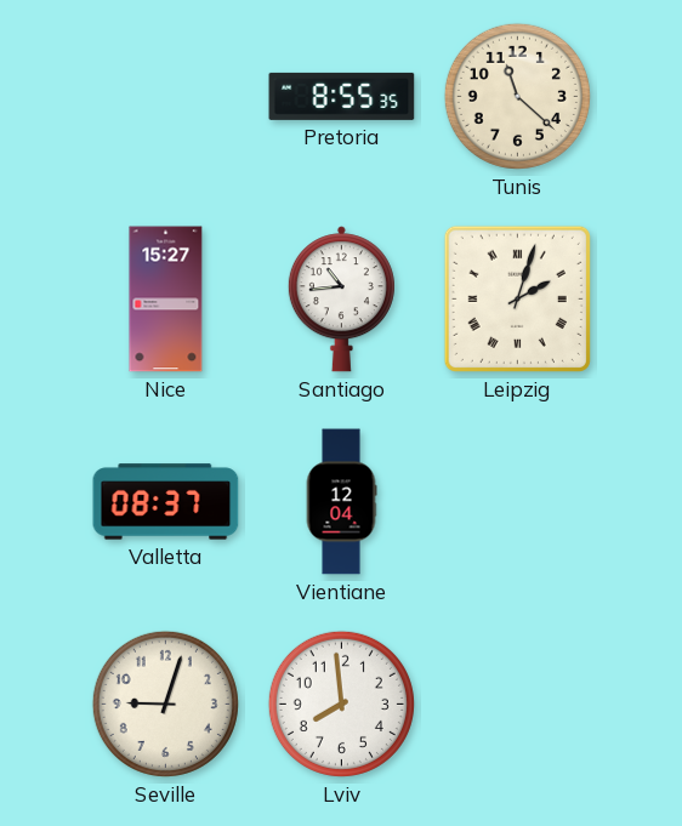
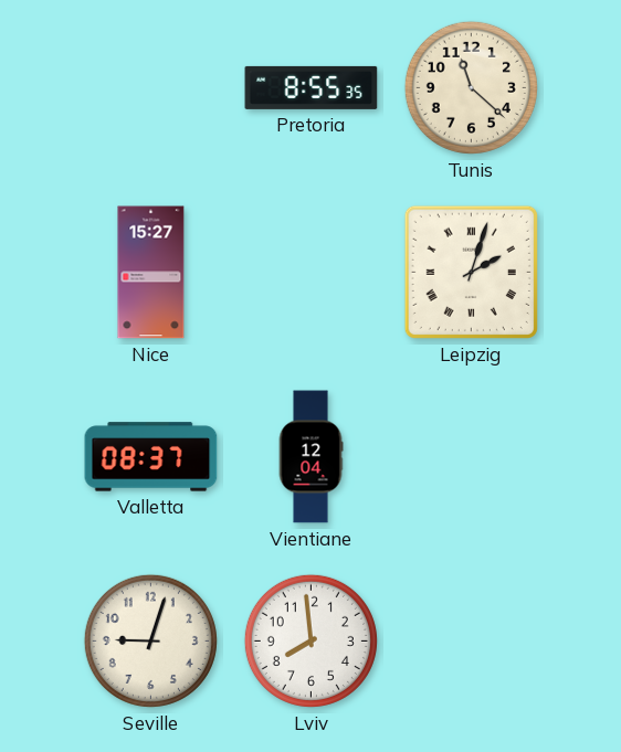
Santiago: 10:44 -> none
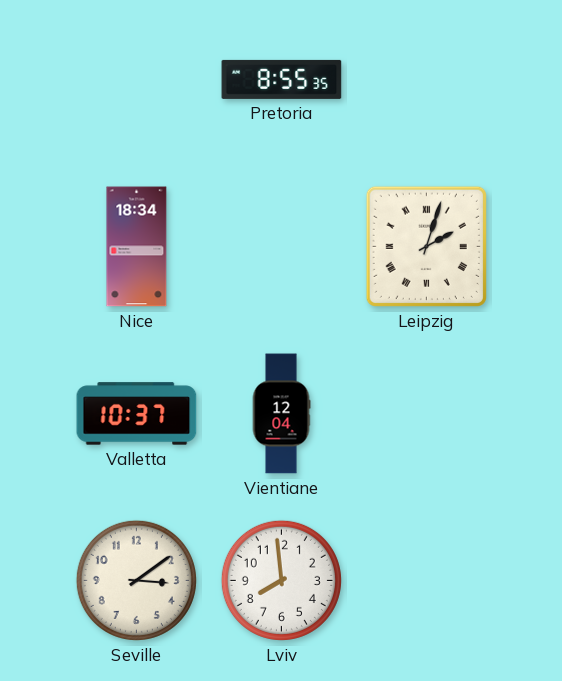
Tunis: 11:22 -> none
Nice: 15:27 -> 18:34
Valletta: 08:37 -> 10:37
Seville: 9:03 -> 3:09
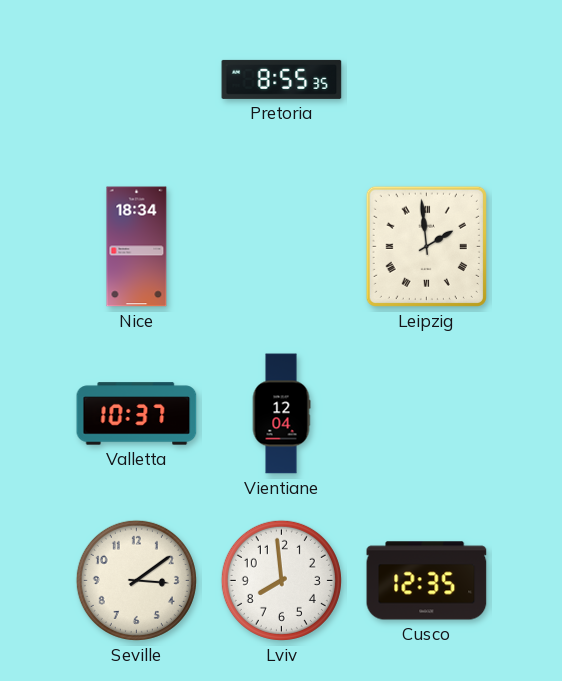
Leipzig: 2:03 -> 1:59
Cusco: none -> 12:35
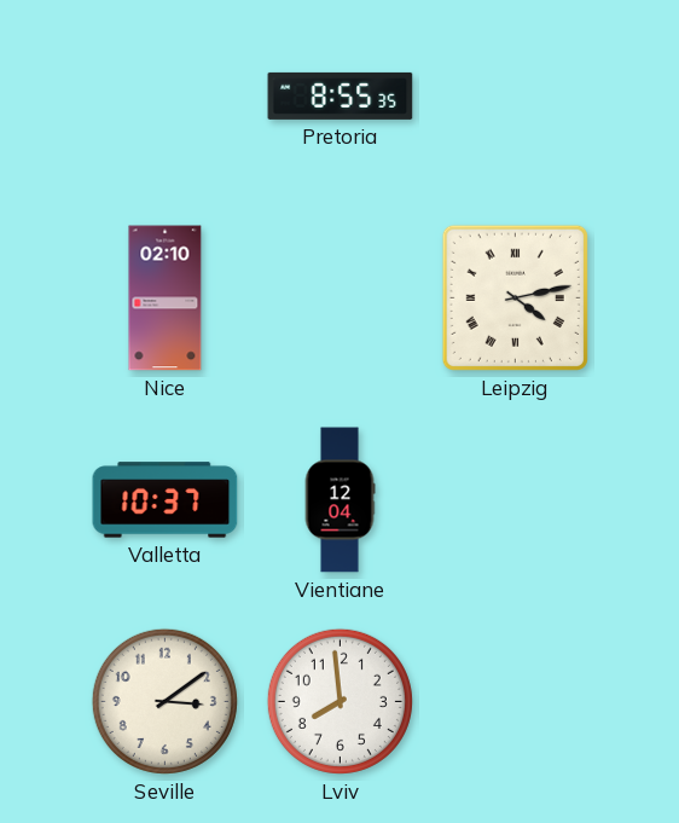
Nice: 18:34 -> 02:10
Leipzig: 1:59 -> 4:13
Cusco: 12:35 -> none
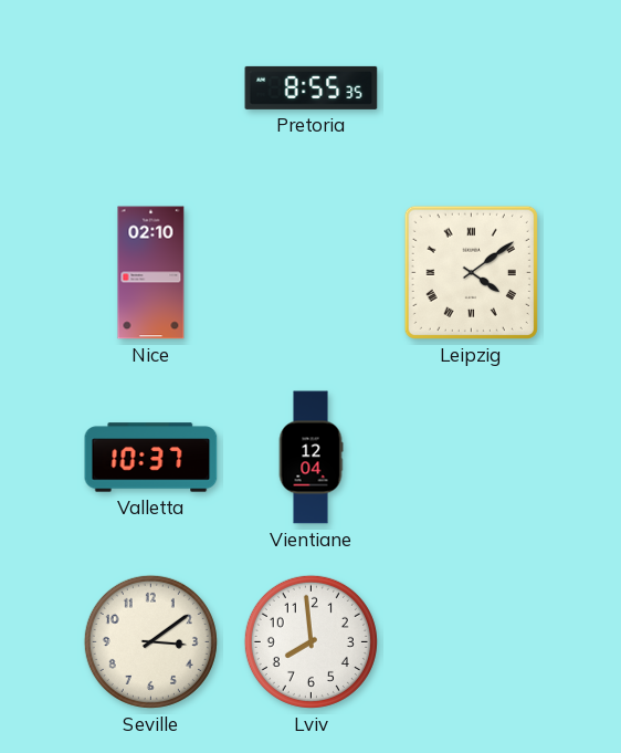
Leipzig: 4:13 -> 4:09
